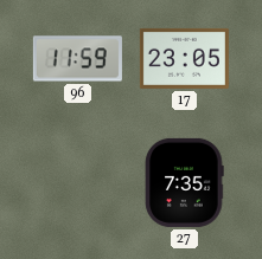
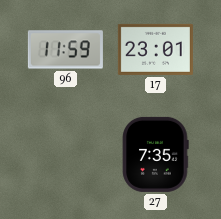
17: 23:05 -> 23:01
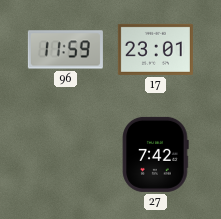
27: 7:35 -> 7:42
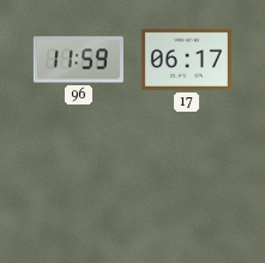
17: 23:01 -> 06:17
27: 7:42 -> none
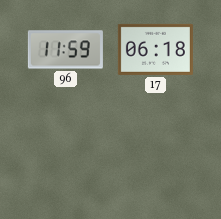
17: 06:17 -> 06:18
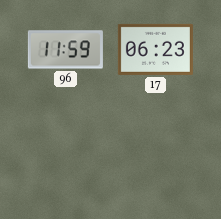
17: 06:18 -> 06:23
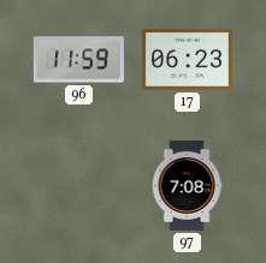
97: none -> 7:08
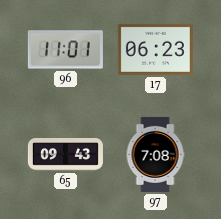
96: 11:59 -> 11:01
65: none -> 09:43
